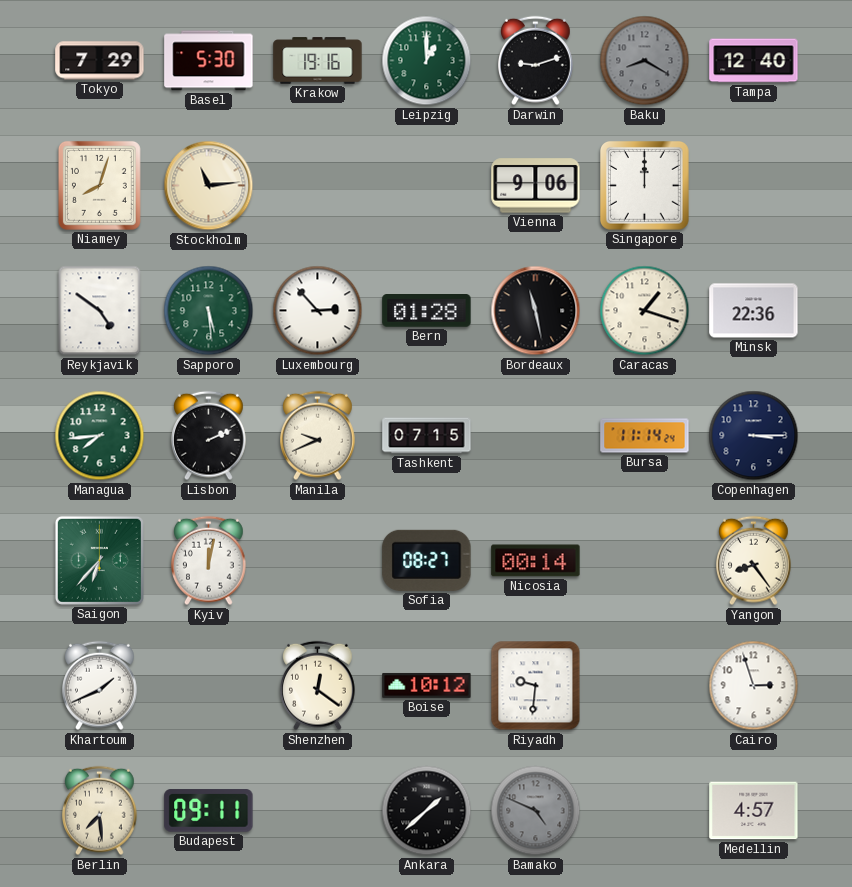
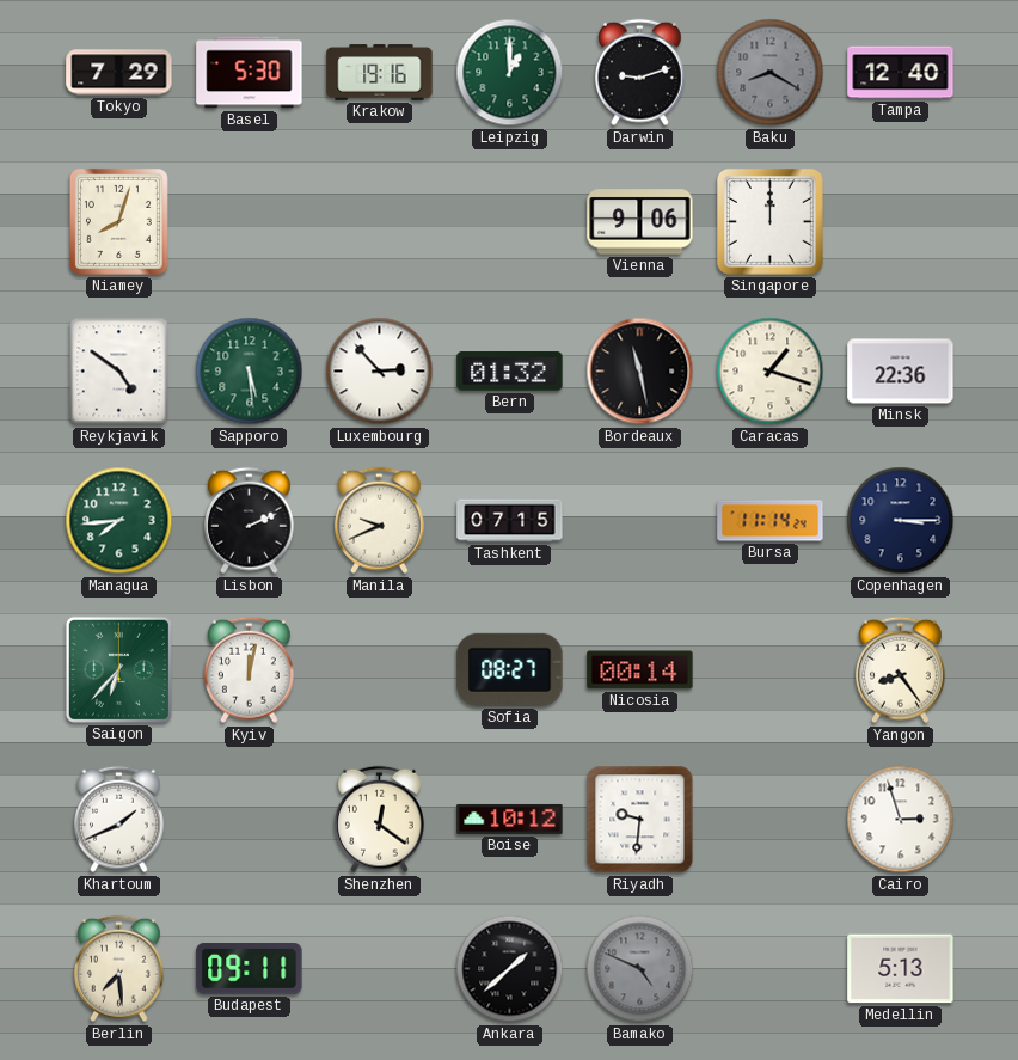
Stockholm: 11:14 -> none
Bern: 01:28 -> 01:32
Medellin: 4:57 -> 5:13
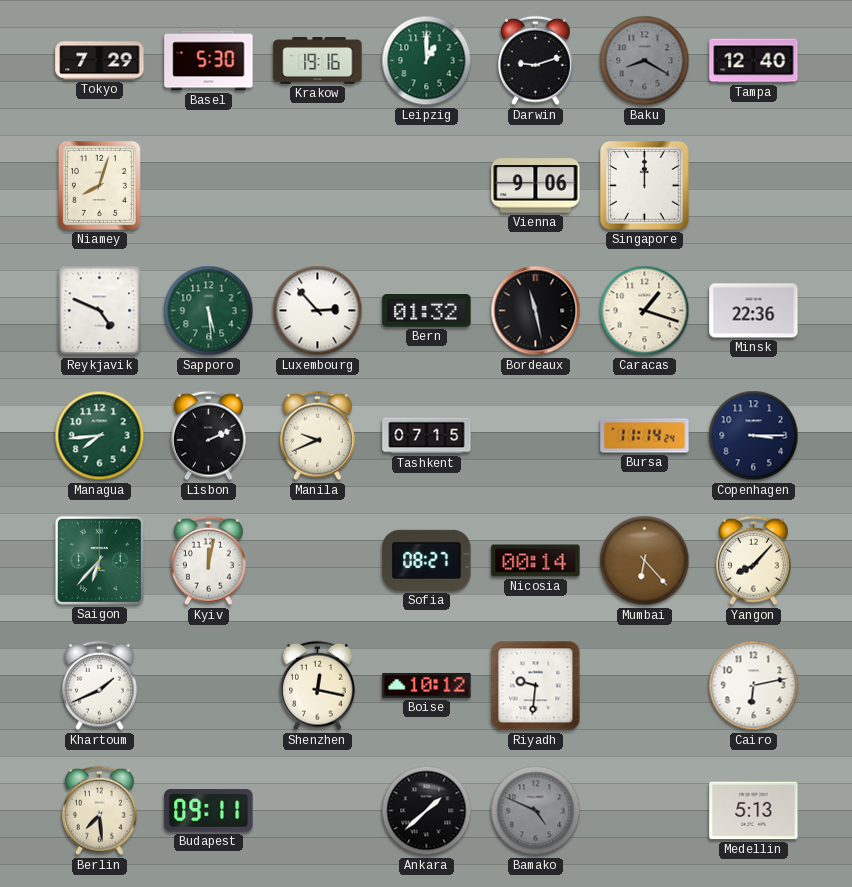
Reykjavik: 4:51 -> 4:49
Mumbai: none -> 6:23
Yangon: 8:24 -> 8:07
Shenzhen: 12:21 -> 12:17
Cairo: 2:57 -> 6:13
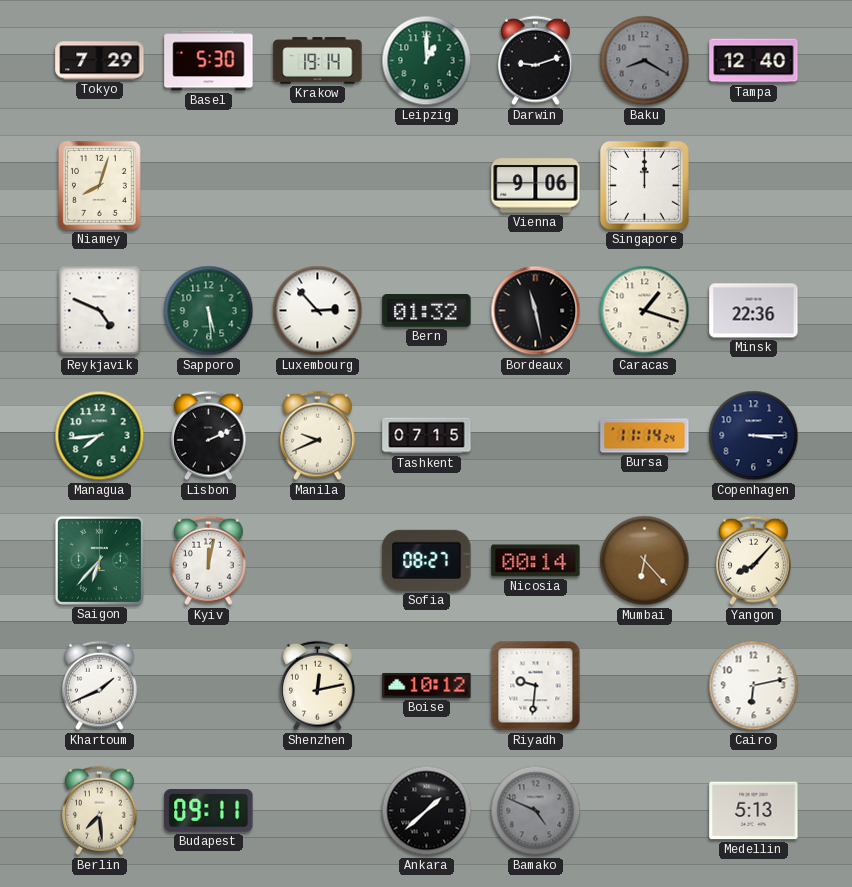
Krakow: 19:16 -> 19:14
Shenzhen: 12:17 -> 12:13
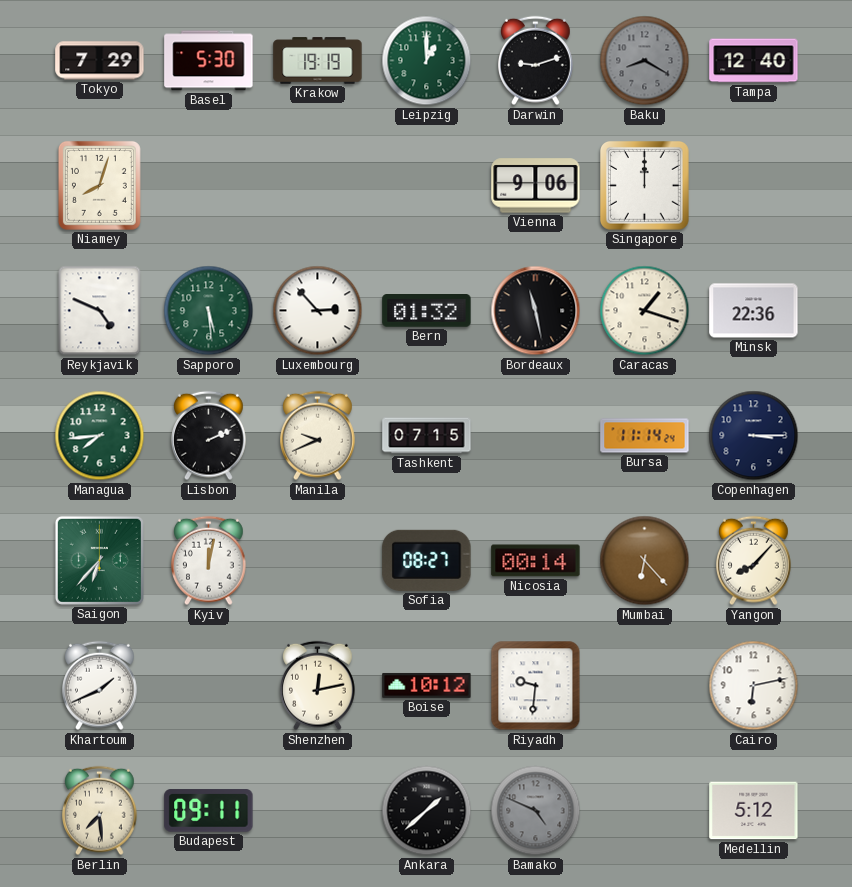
Krakow: 19:14 -> 19:19
Medellin: 5:13 -> 5:12
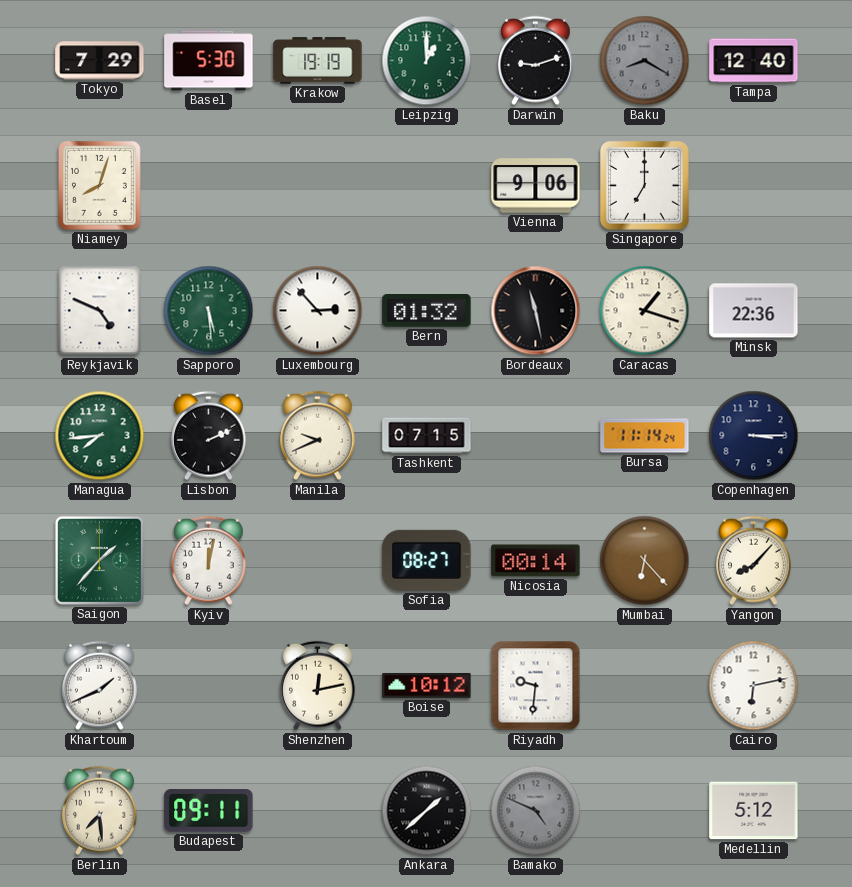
Singapore: 12:00 -> 7:00
Saigon: 6:37 -> 1:37
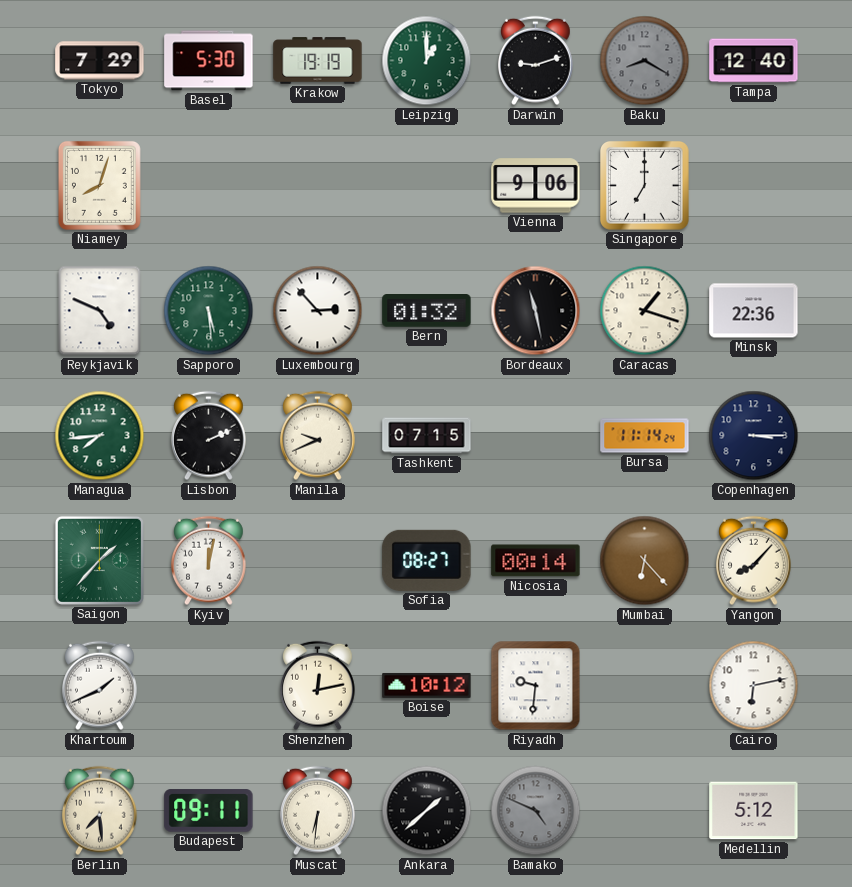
Muscat: none -> 6:31
